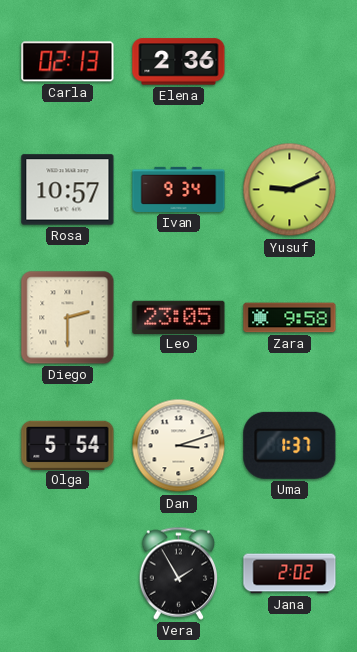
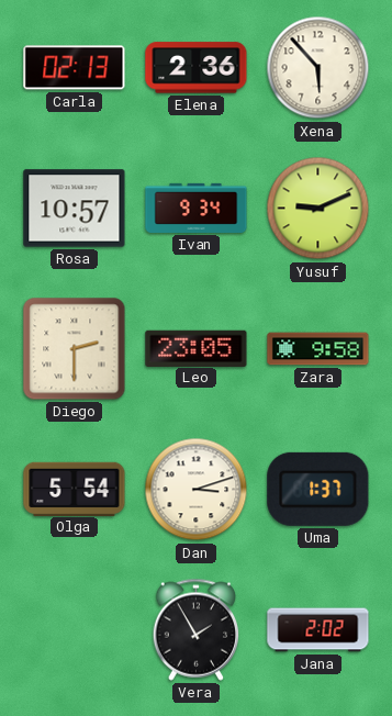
Xena: none -> 5:53
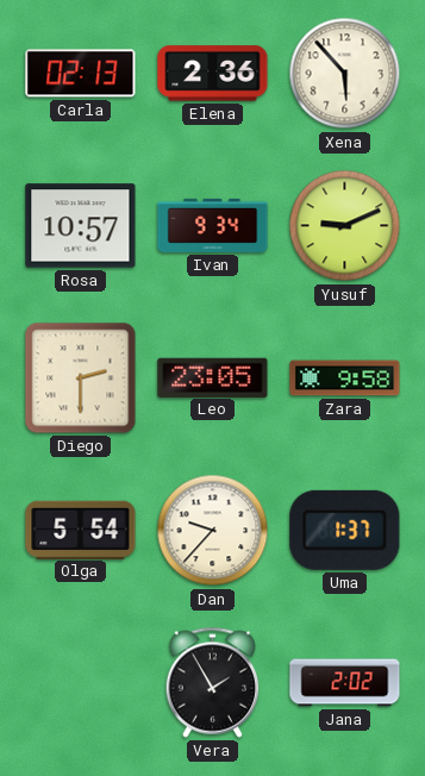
Dan: 3:12 -> 9:37
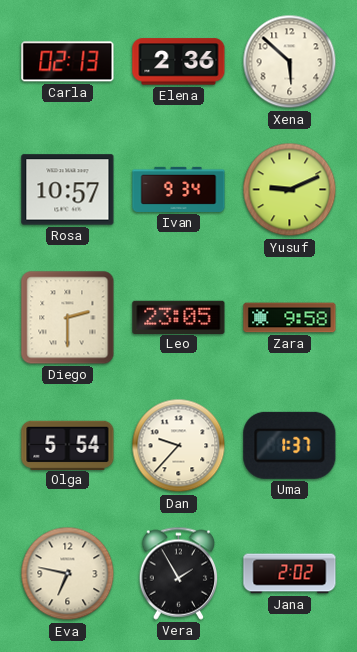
Xena: 5:53 -> 5:52
Eva: none -> 6:47
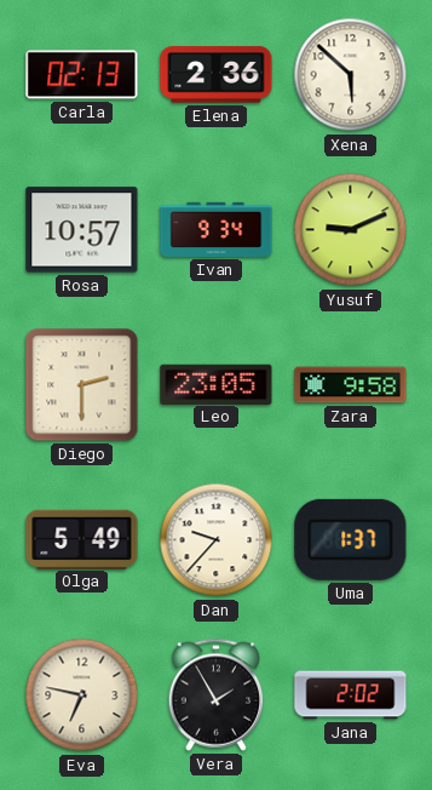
Olga: 5:54 -> 5:49
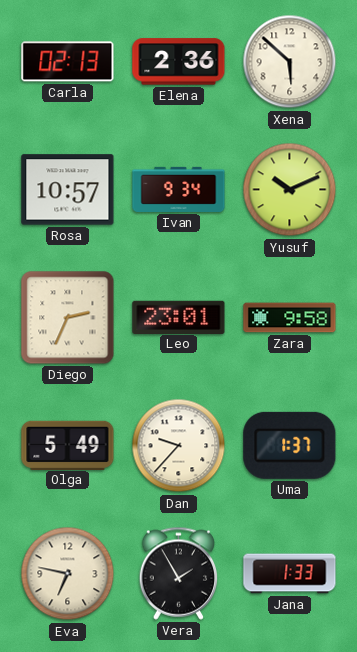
Yusuf: 9:11 -> 10:11
Diego: 2:30 -> 2:34
Leo: 23:05 -> 23:01
Jana: 2:02 -> 1:33
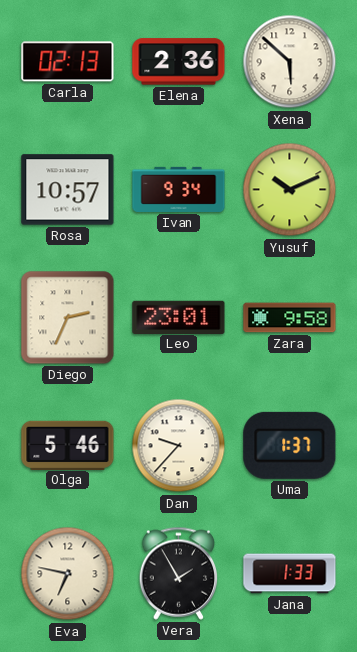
Olga: 5:49 -> 5:46
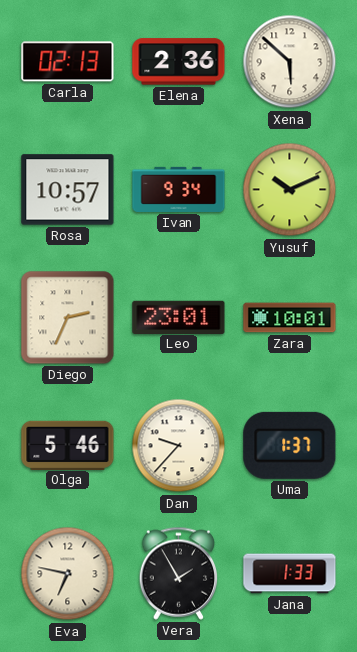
Zara: 9:58 -> 10:01
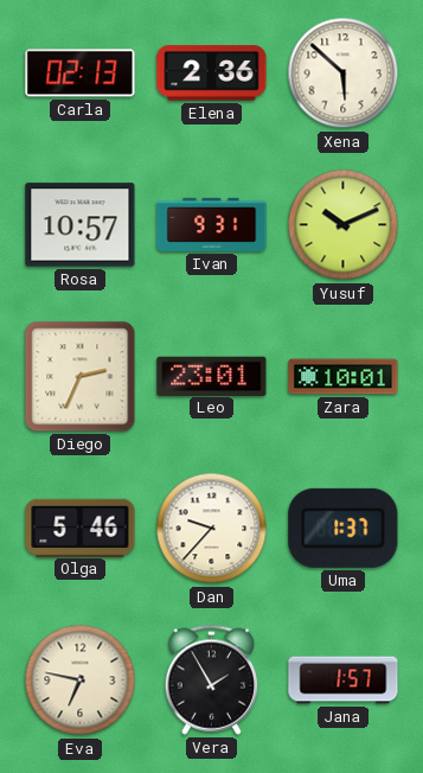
Ivan: 9:34 -> 9:31
Jana: 1:33 -> 1:57
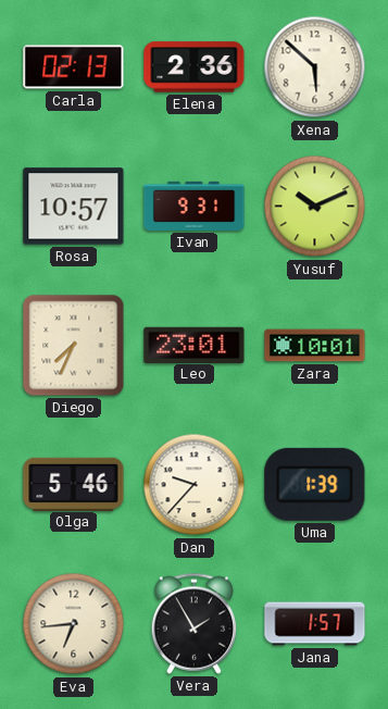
Diego: 2:34 -> 7:34
Uma: 1:37 -> 1:39
Eva: 6:47 -> 6:44
